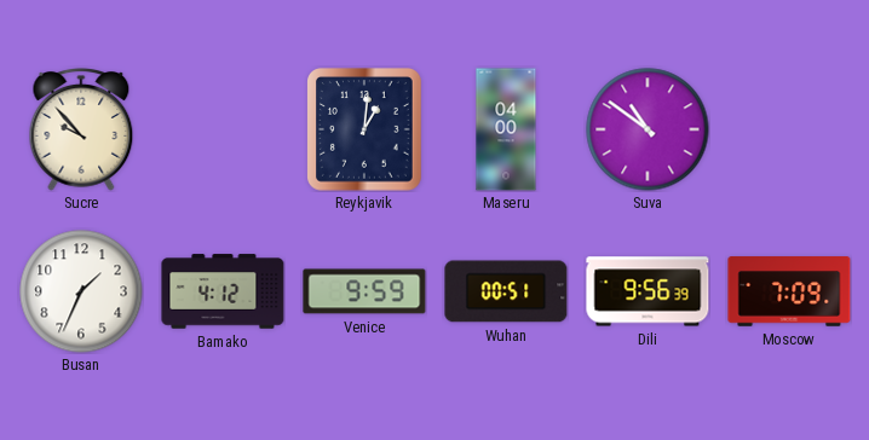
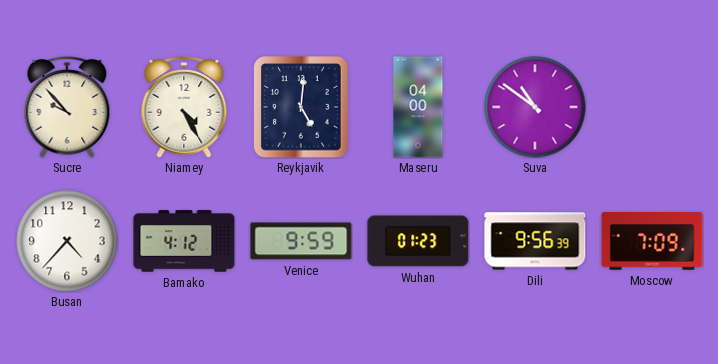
Niamey: none -> 4:25
Reykjavik: 1:01 -> 5:01
Busan: 1:34 -> 4:37
Wuhan: 00:51 -> 01:23
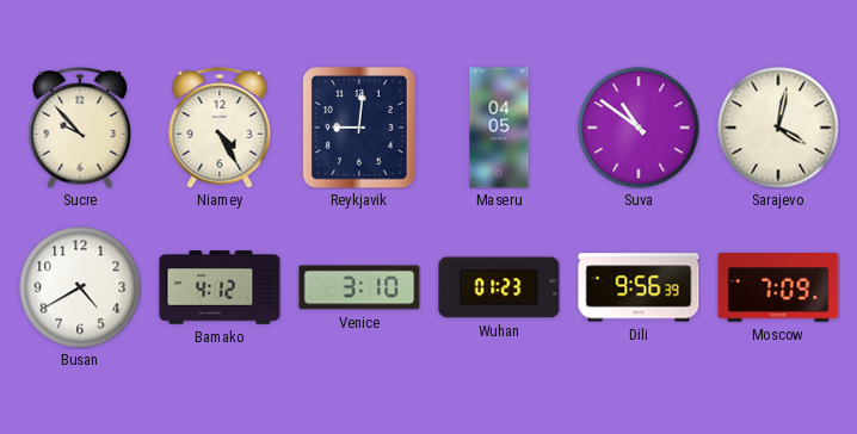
Reykjavik: 5:01 -> 9:01
Maseru: 04:00 -> 04:05
Sarajevo: none -> 4:02
Busan: 4:37 -> 4:40
Venice: 9:59 -> 3:10
